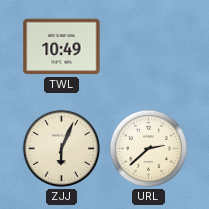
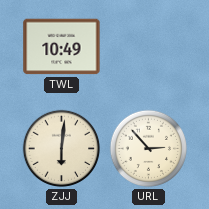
ZJJ: 6:04 -> 6:01
URL: 2:38 -> 2:53
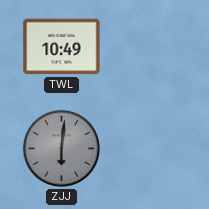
ZJJ dial: cream -> grey
URL: 2:53 -> none
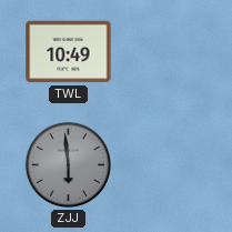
ZJJ: 6:01 -> 5:59
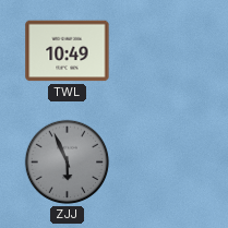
ZJJ: 5:59 -> 5:56
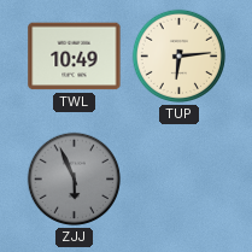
TUP: none -> 6:14
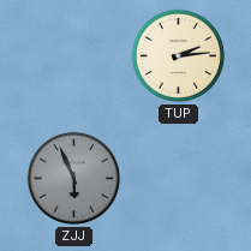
TWL: 10:49 -> none
TUP: 6:14 -> 2:14
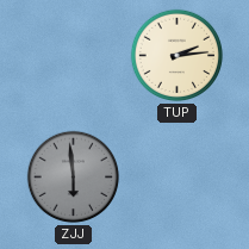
ZJJ: 5:56 -> 5:59
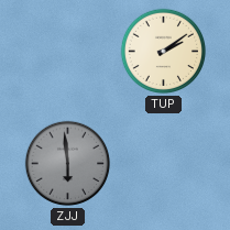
TUP: 2:14 -> 2:09
